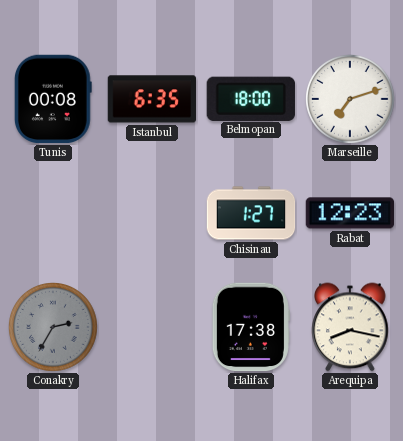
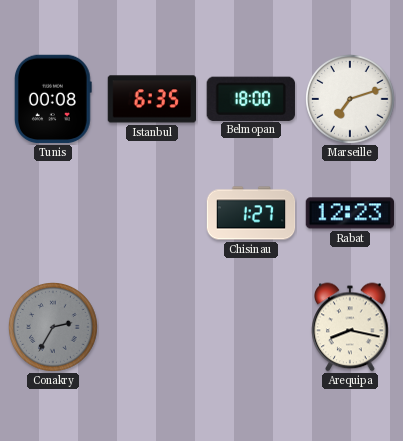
Halifax: 17:38 -> none
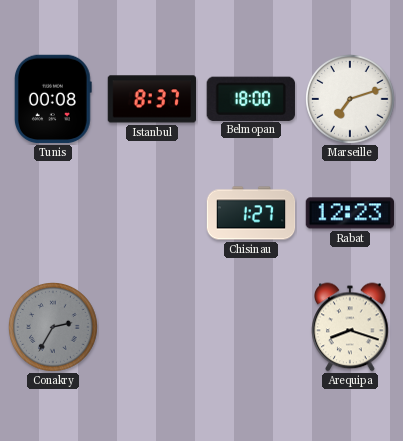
Istanbul: 6:35 -> 8:37
Arequipa: 8:17 -> 8:18
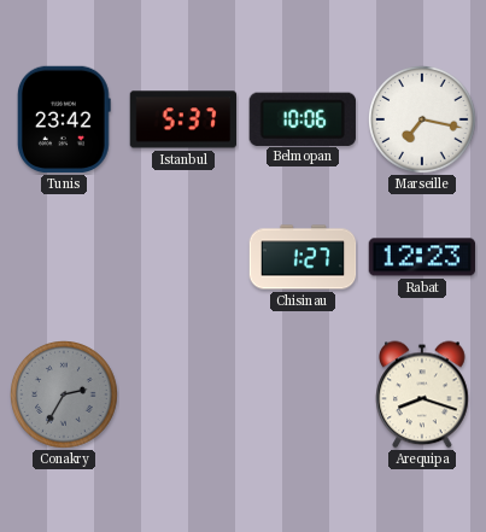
Tunis: 00:08 -> 23:42
Istanbul: 8:37 -> 5:37
Belmopan: 18:00 -> 10:06
Marseille: 7:12 -> 7:17
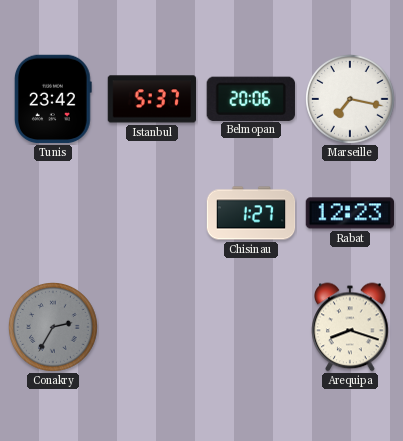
Belmopan: 10:06 -> 20:06
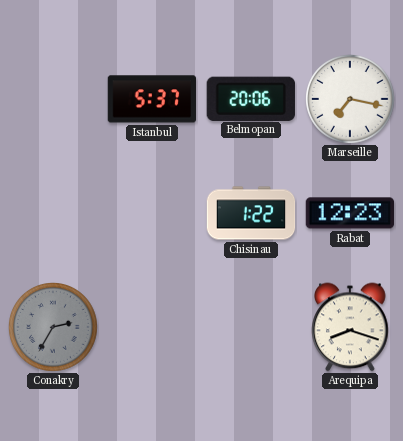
Tunis: 23:42 -> none
Chisinau: 1:27 -> 1:22
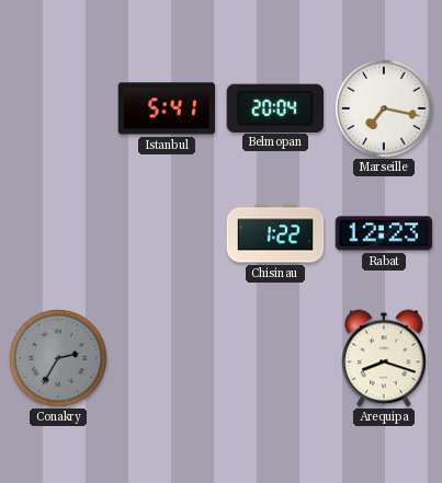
Istanbul: 5:37 -> 5:41
Belmopan: 20:06 -> 20:04
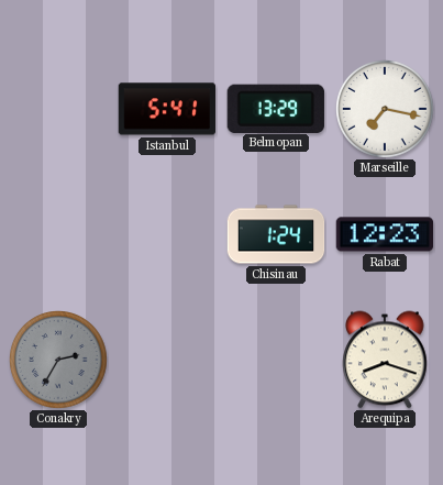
Belmopan: 20:04 -> 13:29
Chisinau: 1:22 -> 1:24
